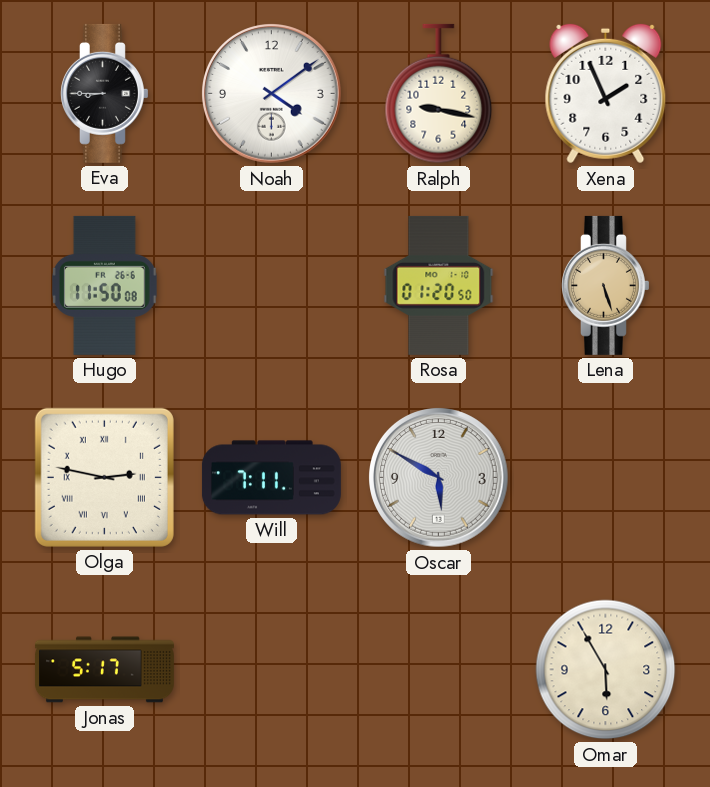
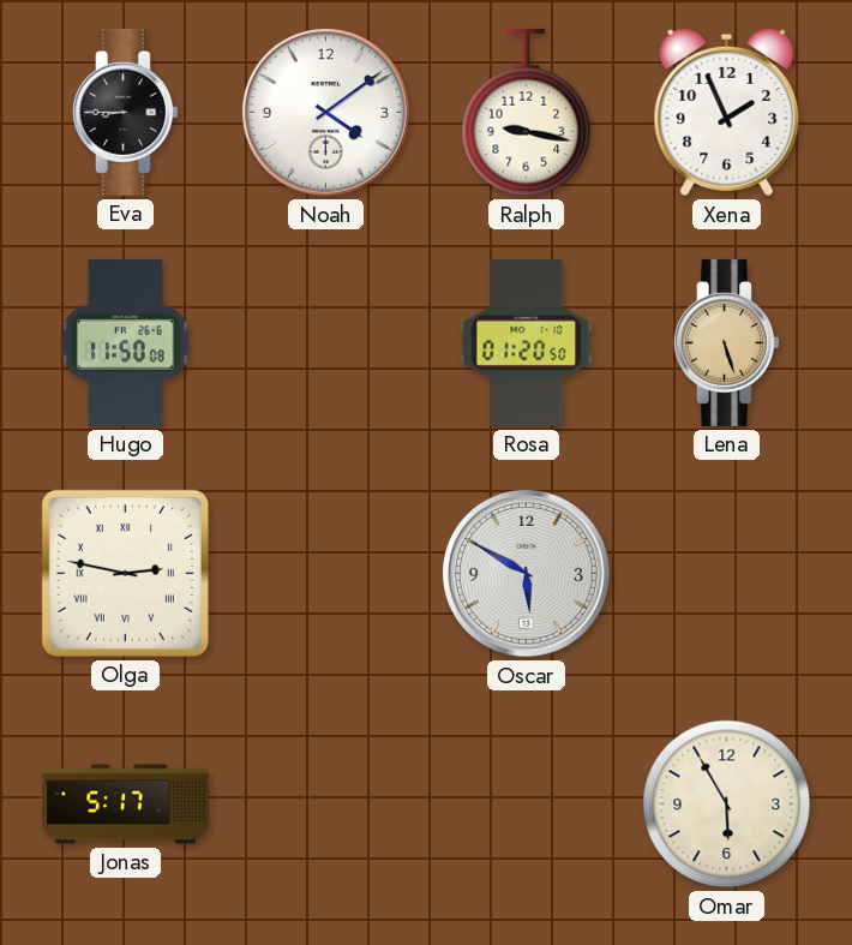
Will: 7:11 -> none
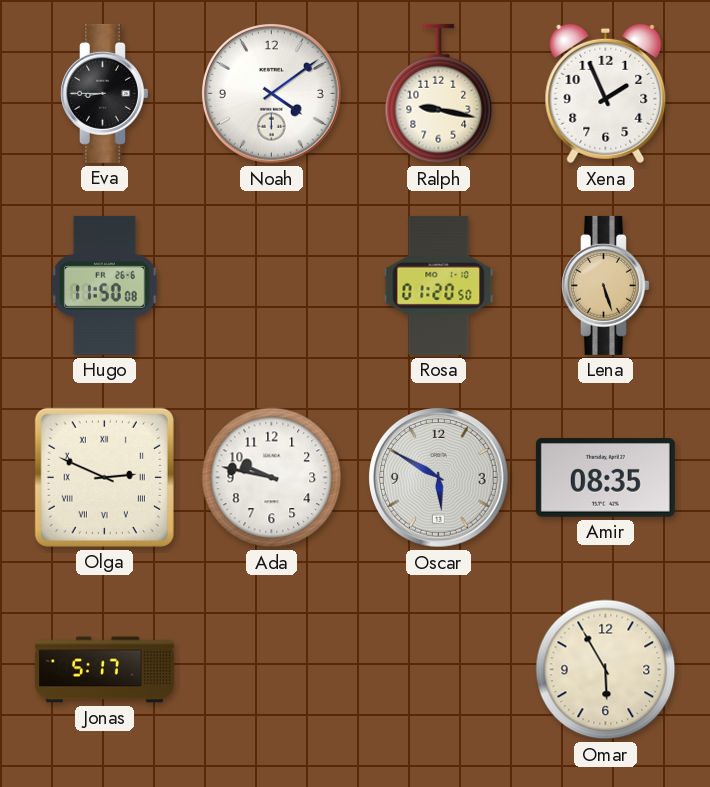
Olga: 2:47 -> 2:49
Ada: none -> 9:47
Amir: none -> 08:35
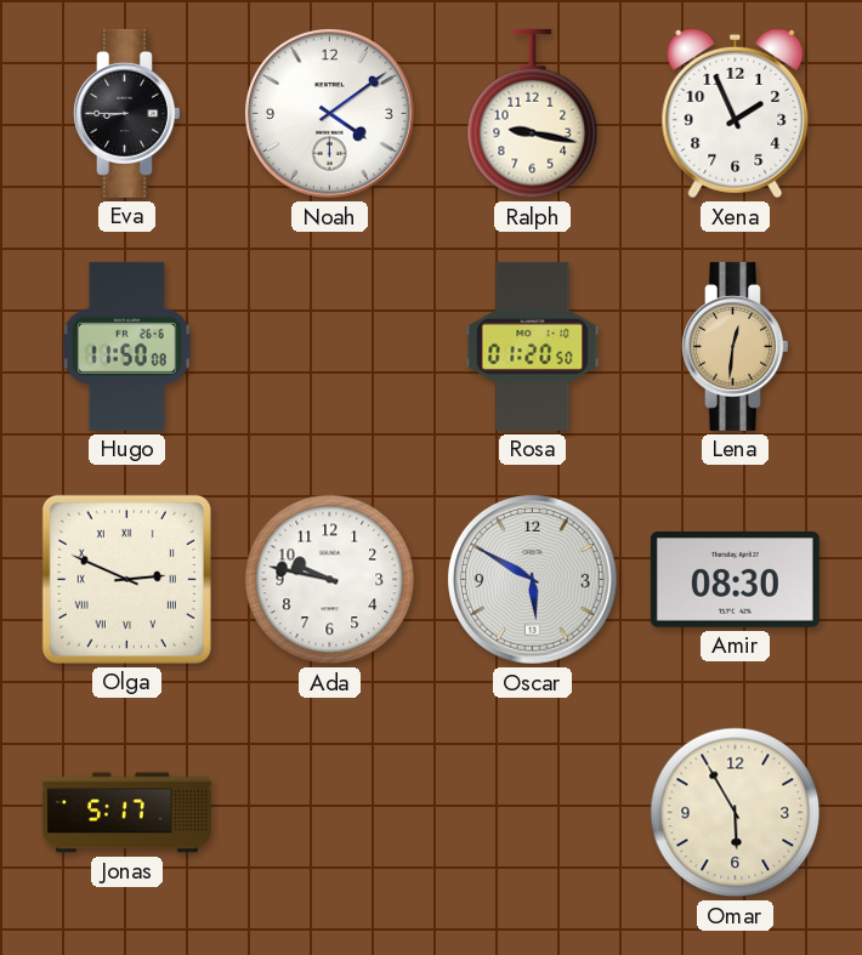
Lena: 5:27 -> 12:31
Amir: 08:35 -> 08:30
